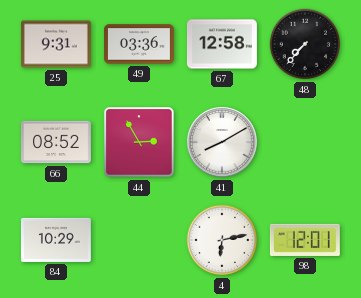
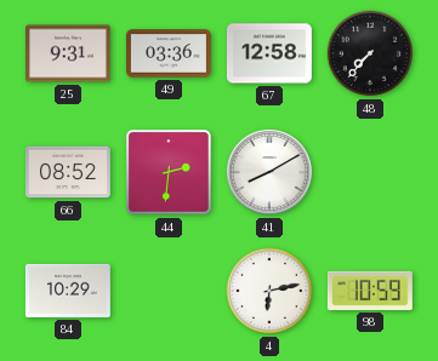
44: 2:55 -> 2:31
98: 12:01 -> 10:59
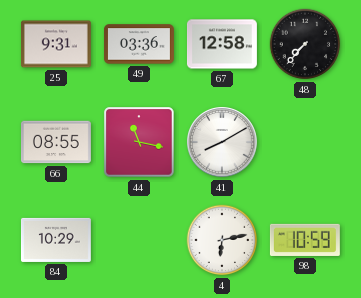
66: 08:52 -> 08:55
44: 2:31 -> 11:17
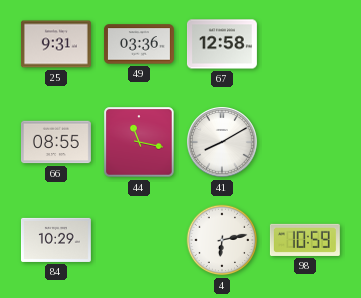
48: 7:37 -> none
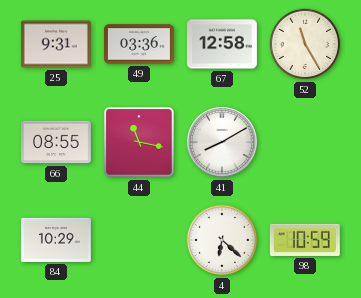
52: none -> 11:25
4: 6:13 -> 6:22
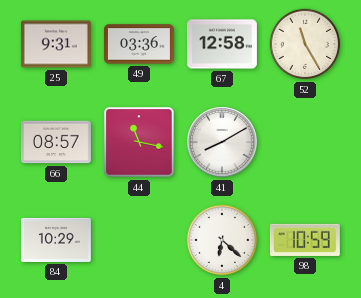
66: 08:55 -> 08:57
